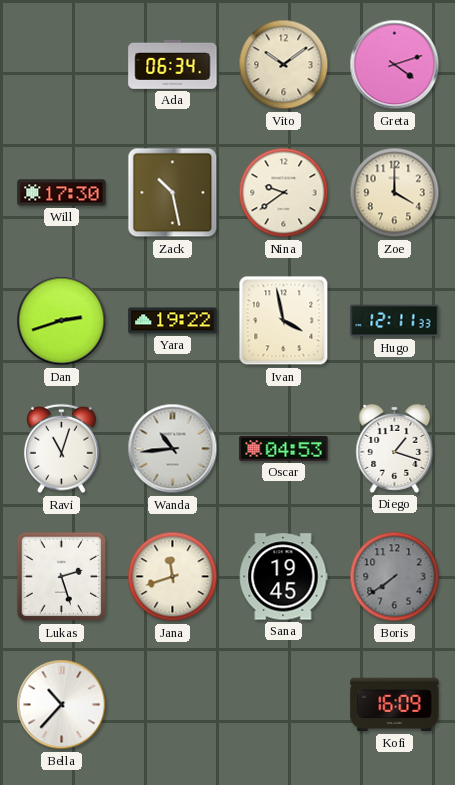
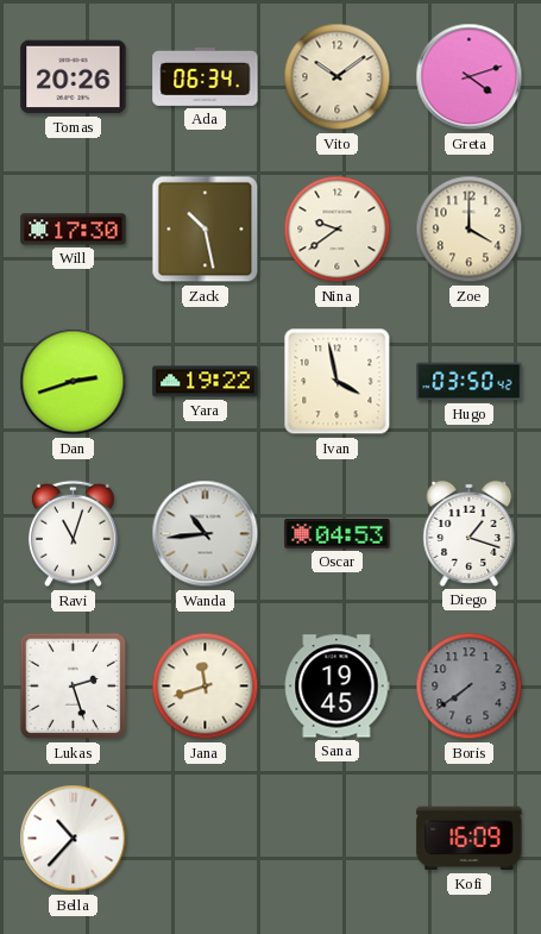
Tomas: none -> 20:26
Hugo: 12:11 -> 03:50
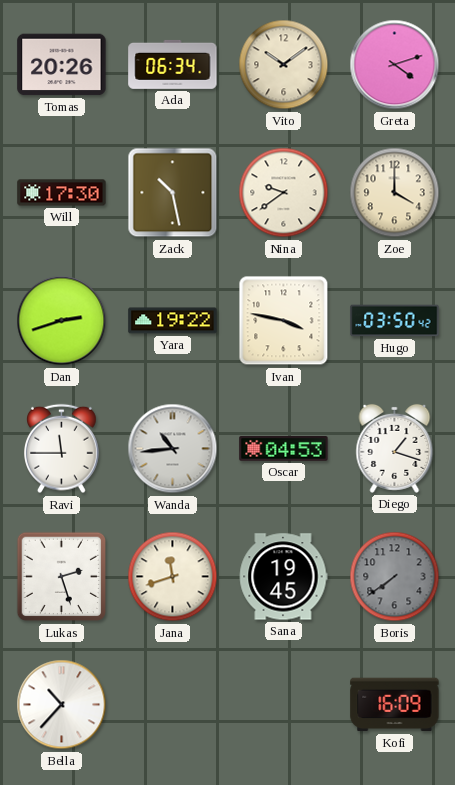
Ivan: 3:58 -> 3:47
Ravi: 11:03 -> 11:45
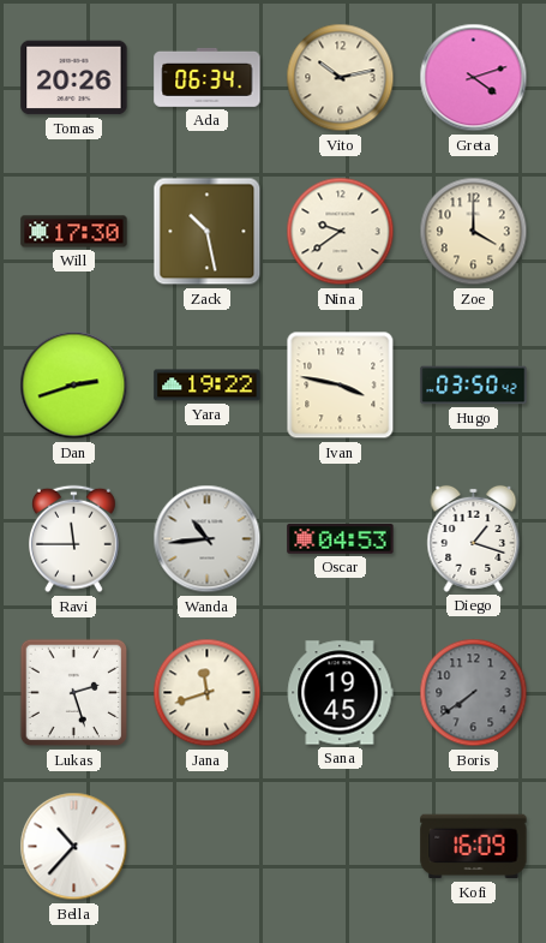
Vito: 10:09 -> 10:13
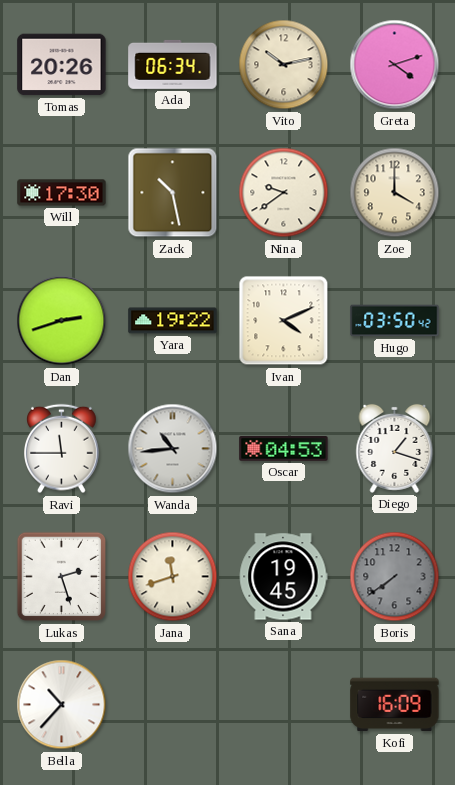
Ivan: 3:47 -> 4:11
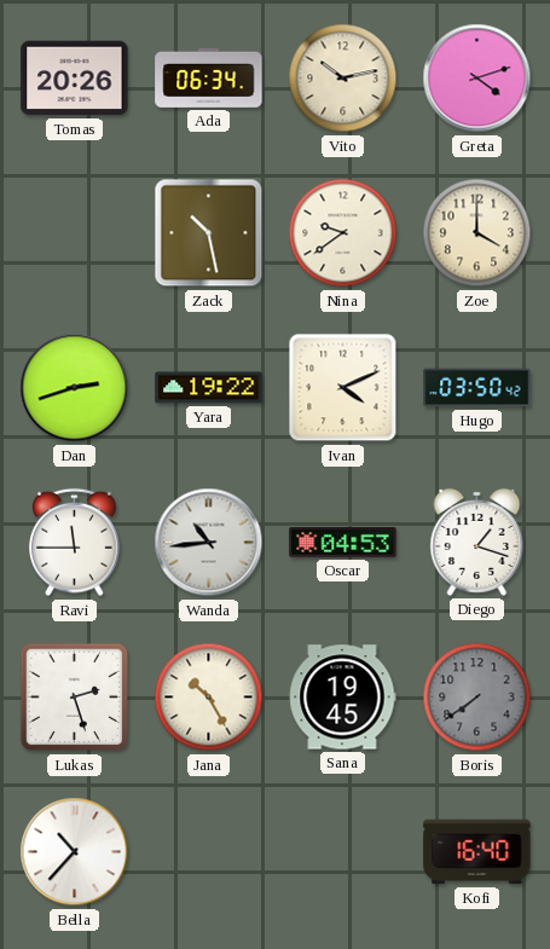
Will: 17:30 -> none
Jana: 11:42 -> 10:25
Kofi: 16:09 -> 16:40
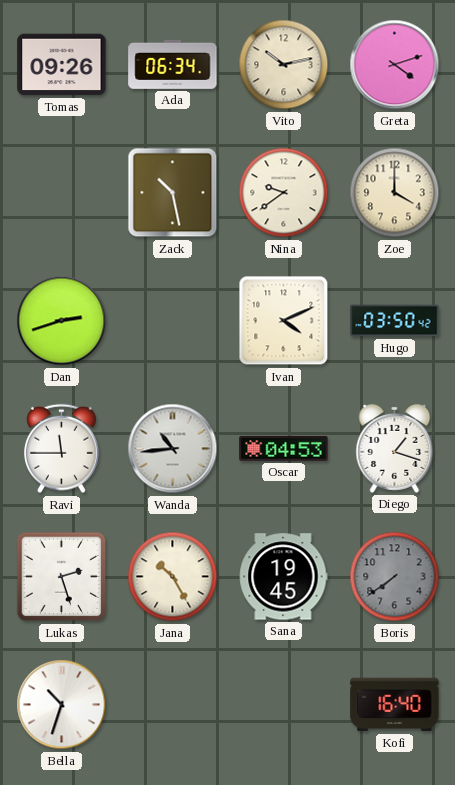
Tomas: 20:26 -> 09:26
Yara: 19:22 -> none
Bella: 10:37 -> 10:33
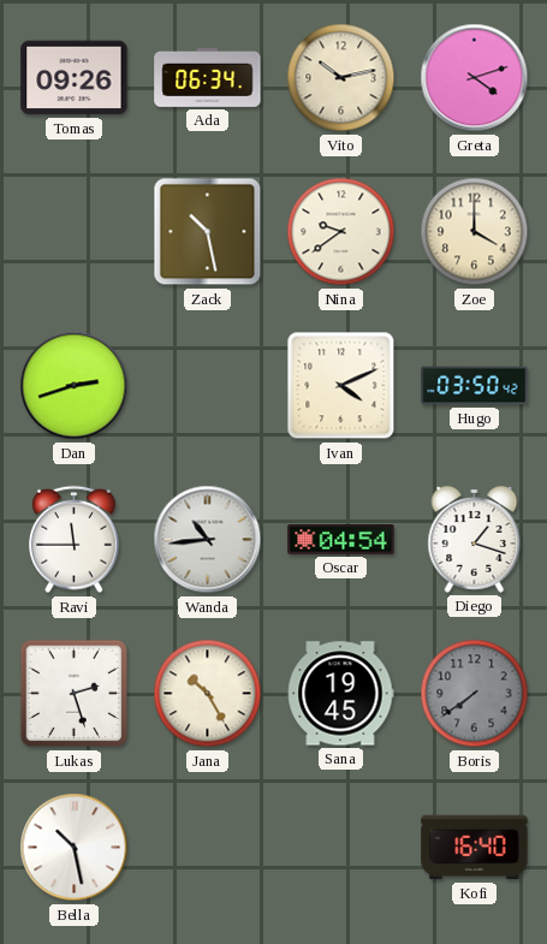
Oscar: 04:53 -> 04:54
Bella: 10:33 -> 10:28
